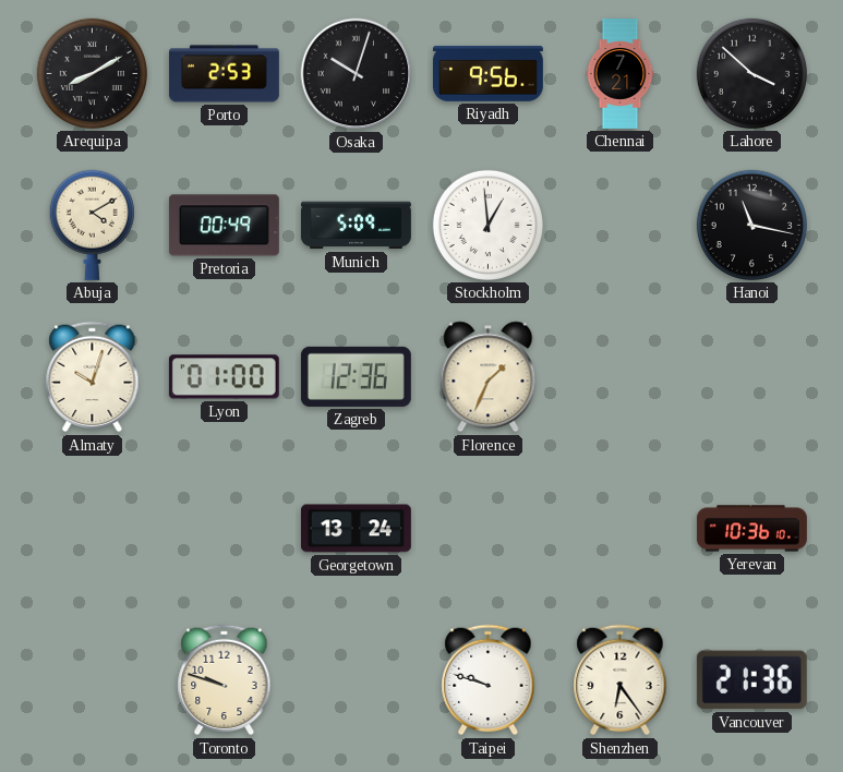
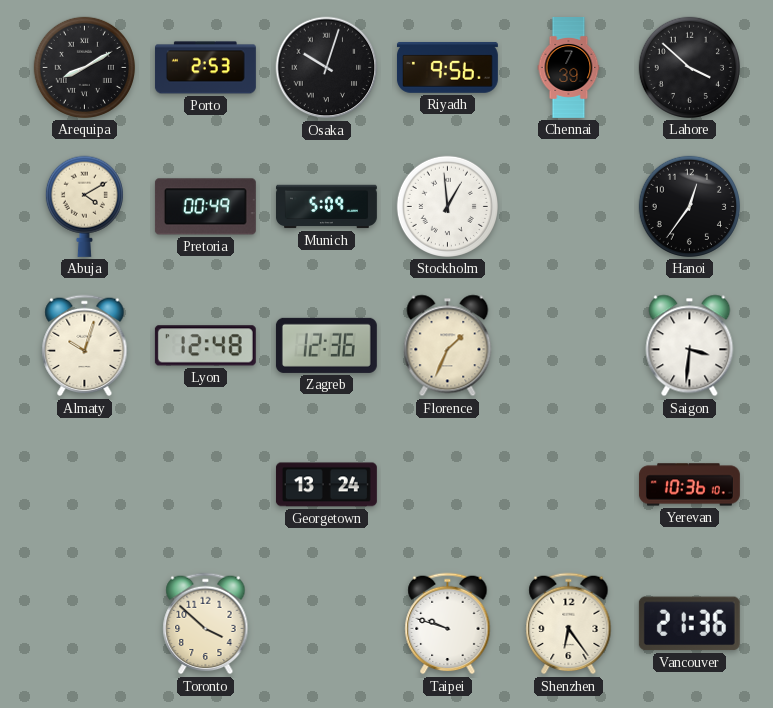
Chennai: 7:21 -> 7:39
Hanoi: 11:17 -> 12:36
Lyon: 01:00 -> 12:48
Saigon: none -> 3:31
Toronto: 9:48 -> 3:52
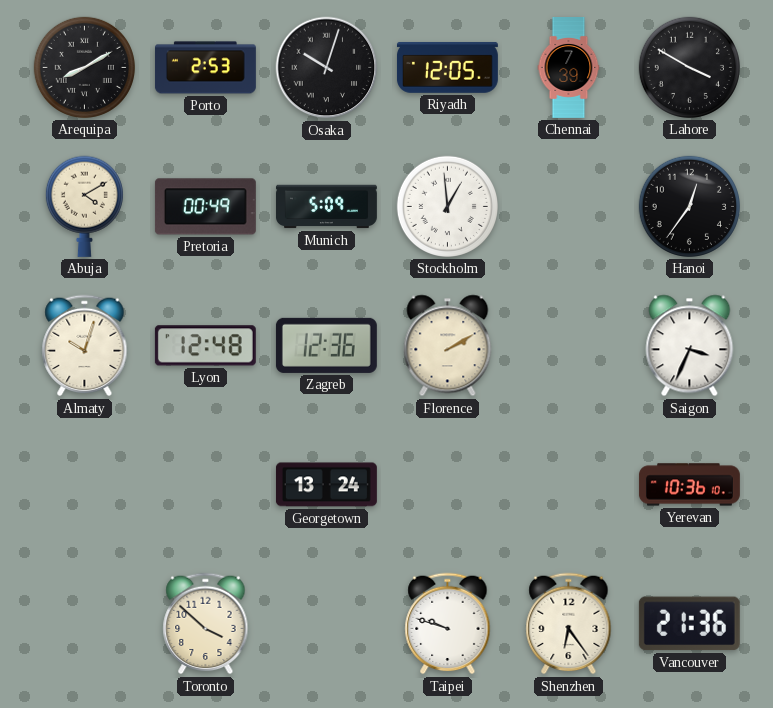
Riyadh: 9:56 -> 12:05
Lahore: 3:52 -> 3:50
Florence: 1:34 -> 2:10
Saigon: 3:31 -> 3:34
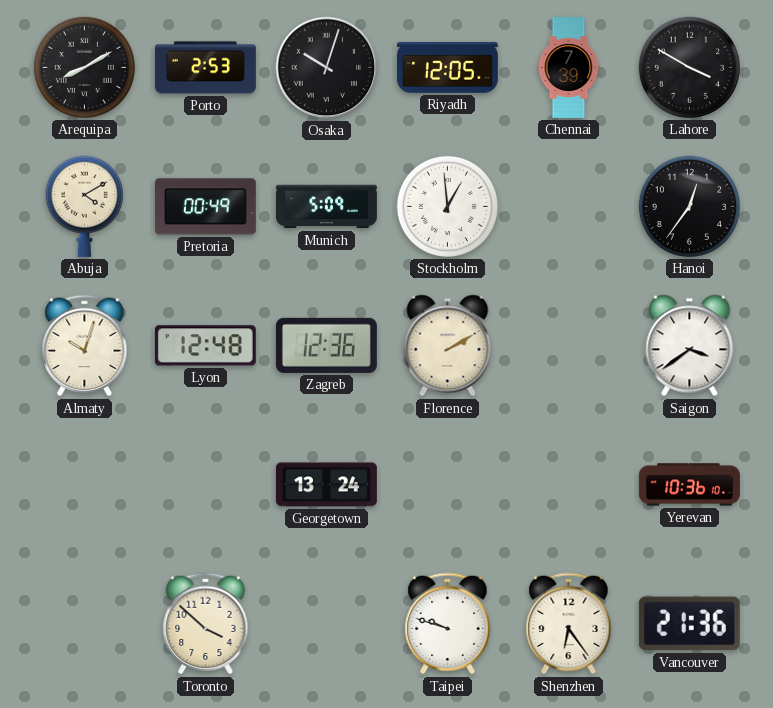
Saigon: 3:34 -> 3:39
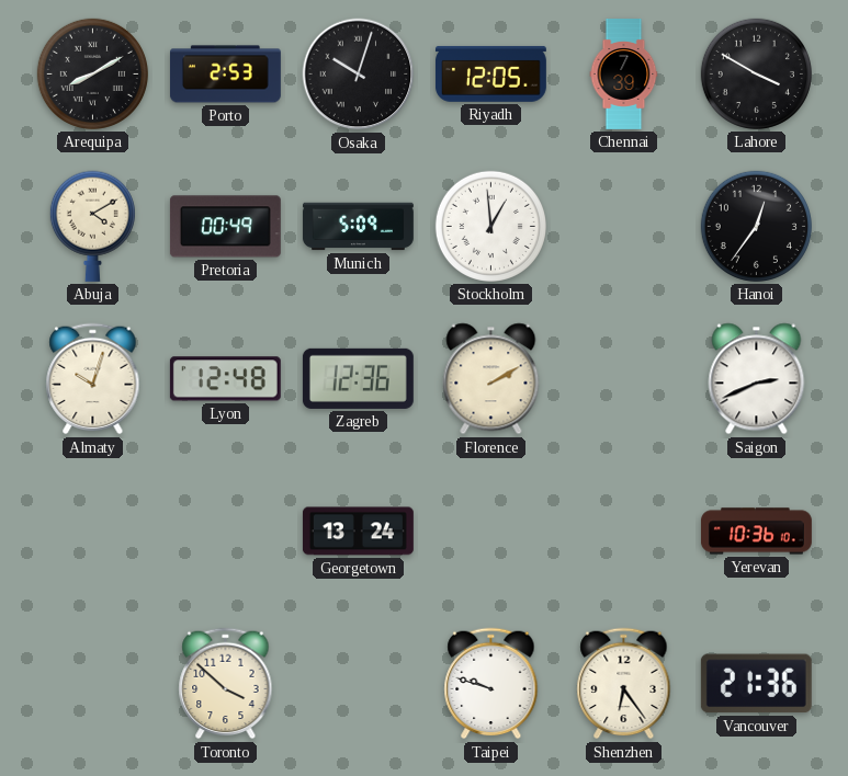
Saigon: 3:39 -> 2:41
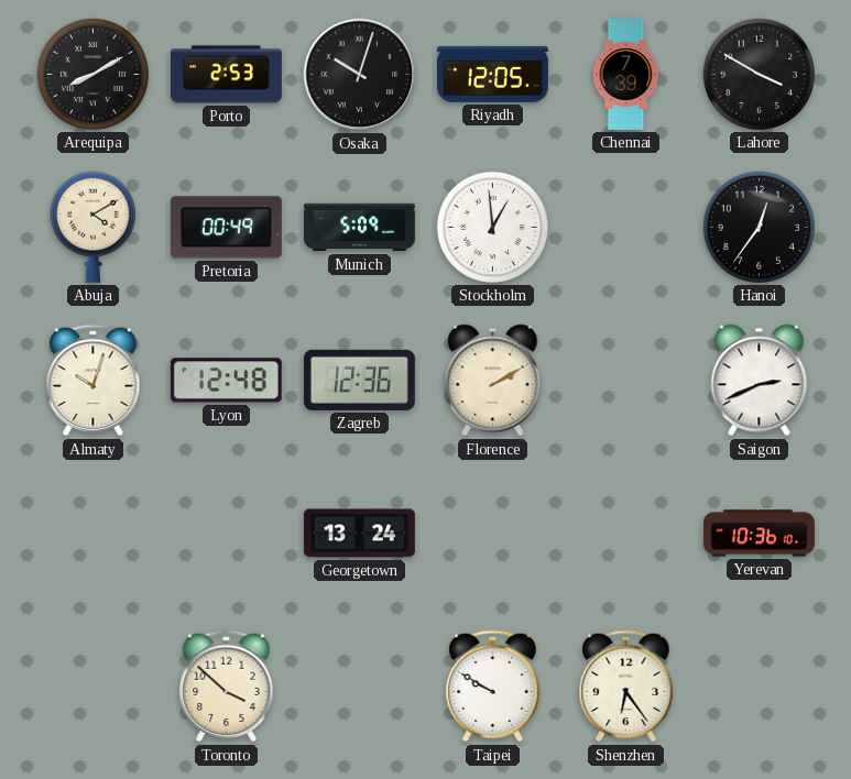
Taipei: 9:48 -> 9:50
Vancouver: 21:36 -> none
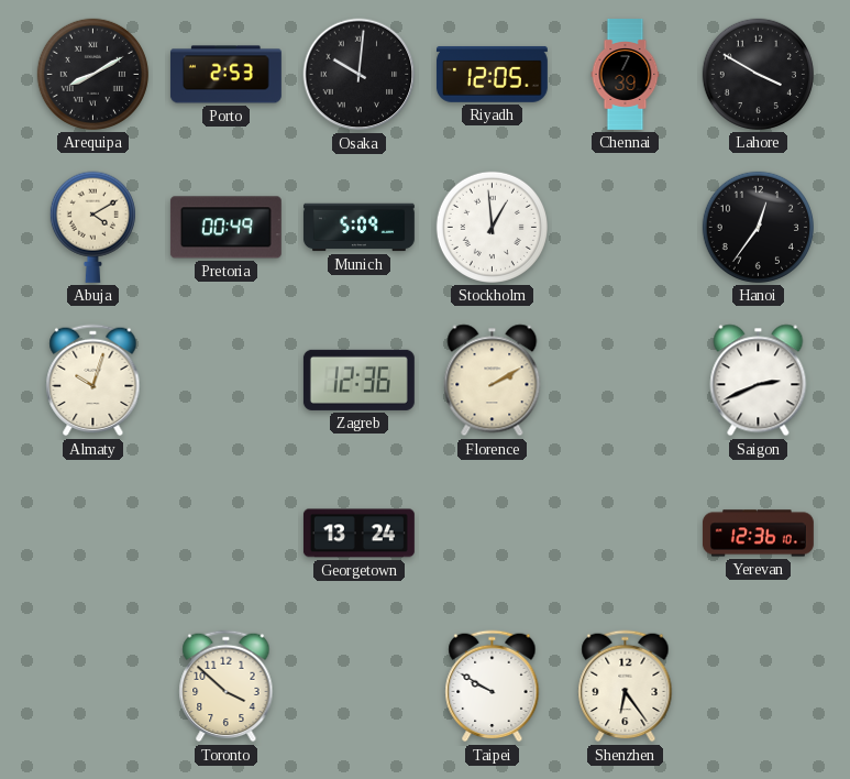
Osaka: 10:03 -> 10:01
Lyon: 12:48 -> none
Yerevan: 10:36 -> 12:36
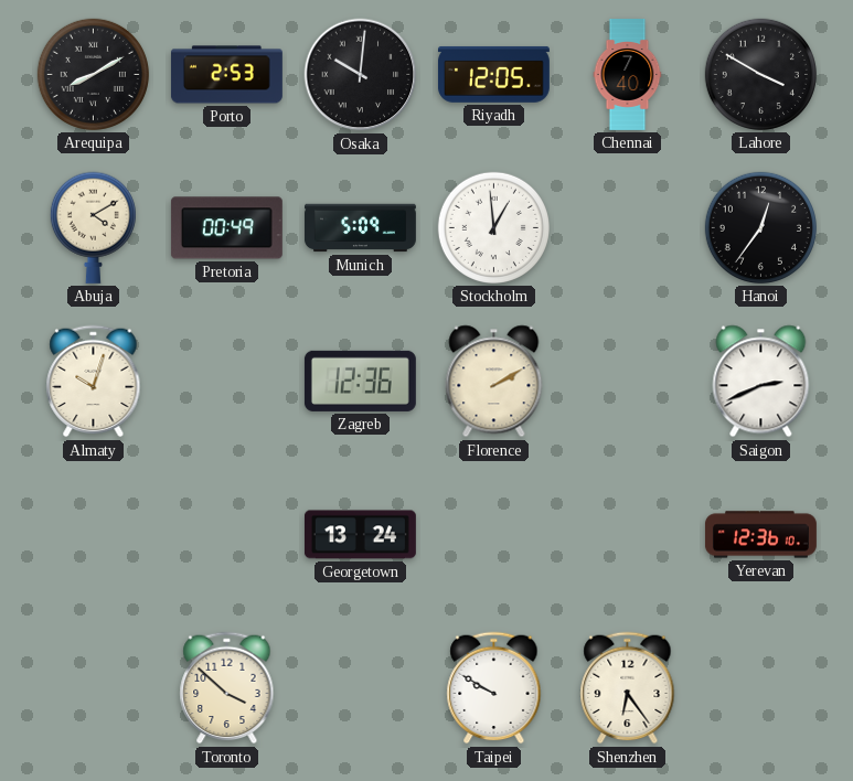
Chennai: 7:39 -> 7:40
